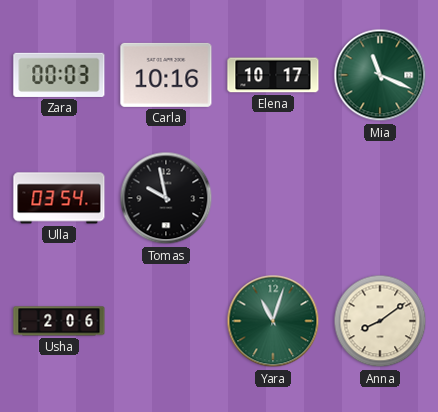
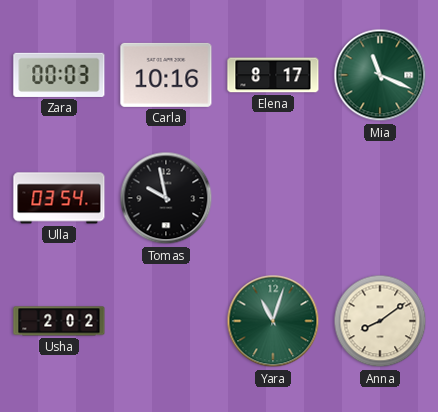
Elena: 10:17 -> 8:17
Usha: 2:06 -> 2:02
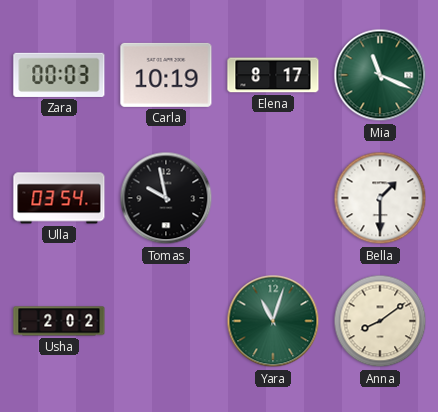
Carla: 10:16 -> 10:19
Bella: none -> 1:30
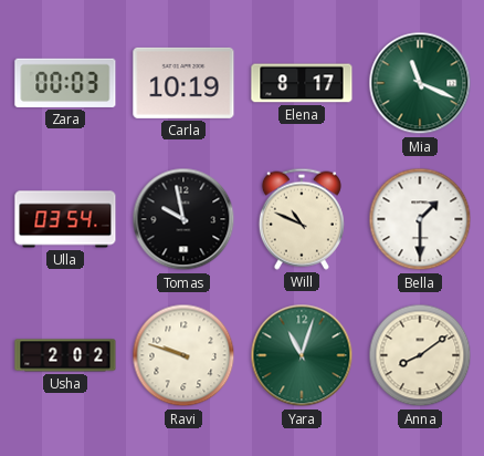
Will: none -> 10:49
Ravi: none -> 9:48
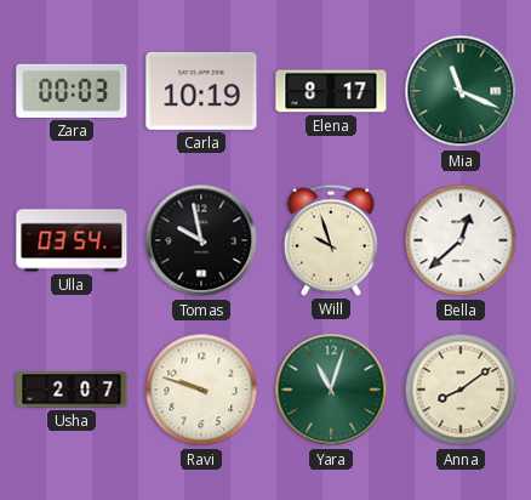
Will: 10:49 -> 9:57
Bella: 1:30 -> 12:38
Usha: 2:02 -> 2:07
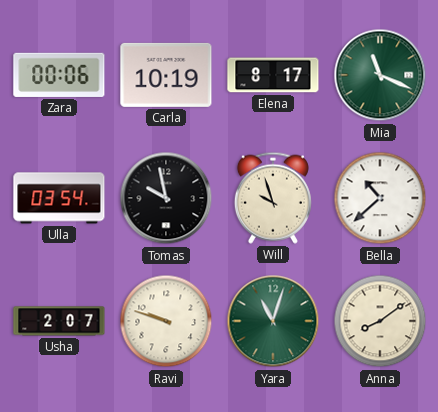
Zara: 00:03 -> 00:06
Bella: 12:38 -> 10:38
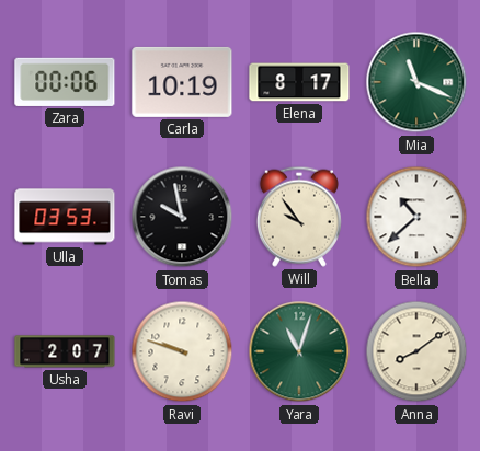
Ulla: 03:54 -> 03:53
Will: 9:57 -> 9:54
